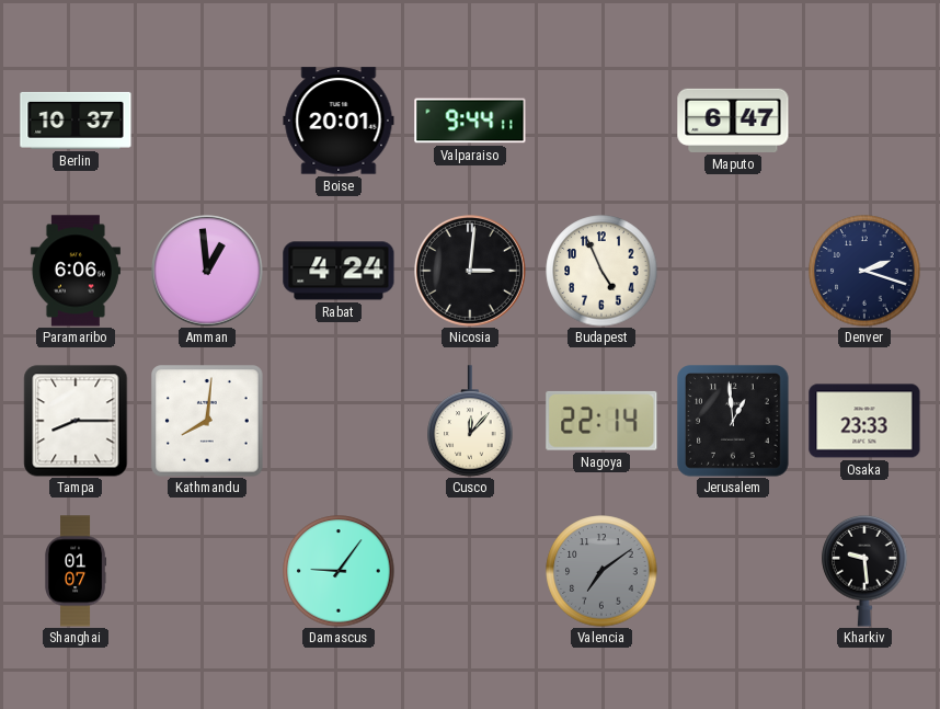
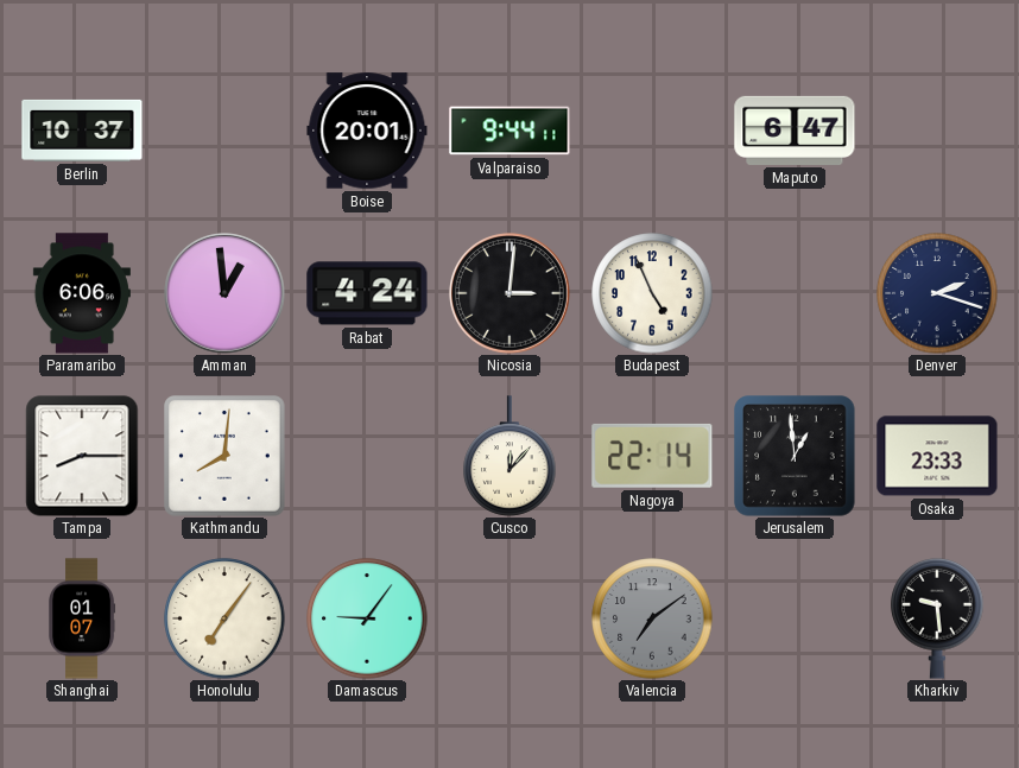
Honolulu: none -> 7:06
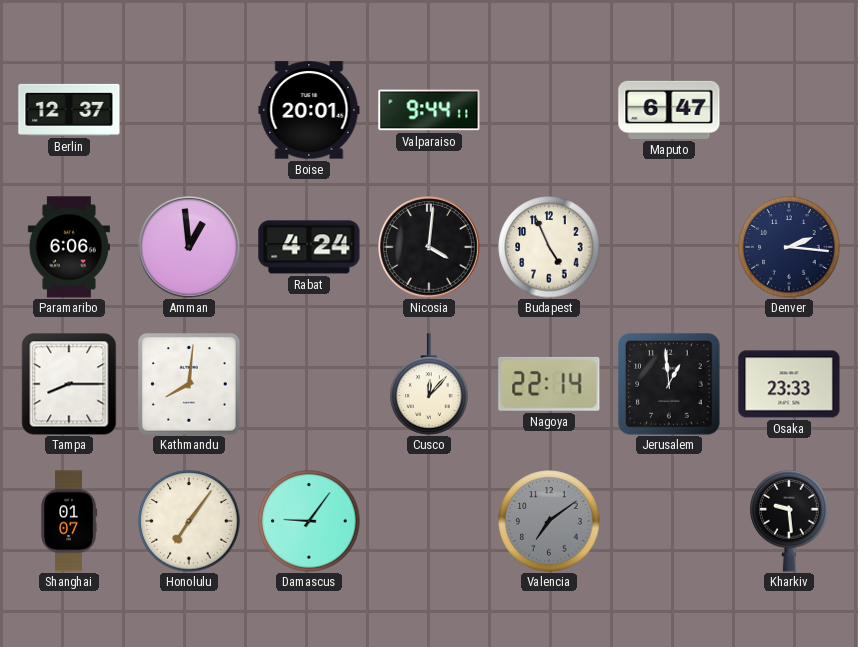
Berlin: 10:37 -> 12:37
Nicosia: 3:01 -> 4:01
Denver: 2:18 -> 2:16
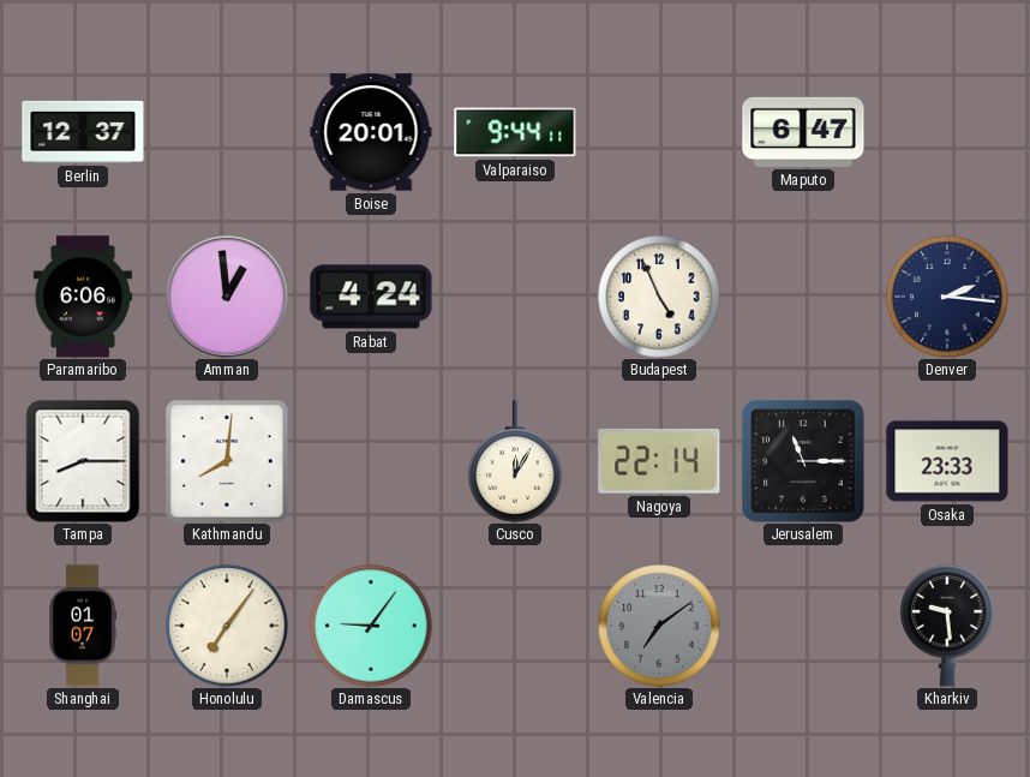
Nicosia: 4:01 -> none
Cusco: 12:07 -> 12:05
Jerusalem: 12:59 -> 11:15
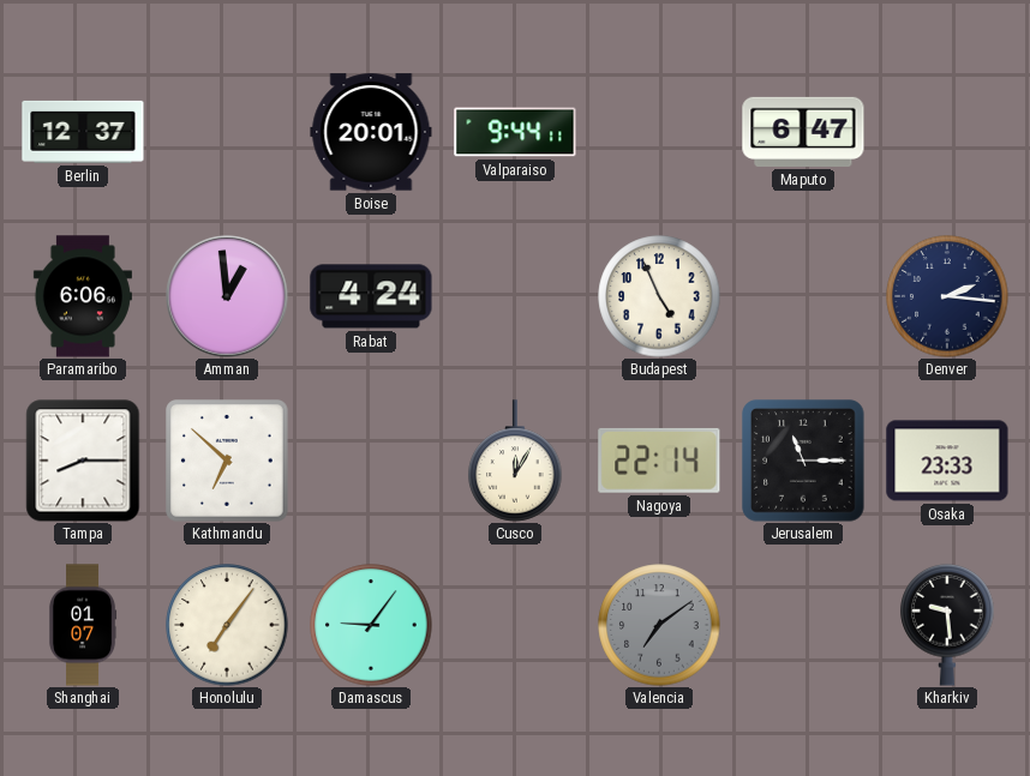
Kathmandu: 8:01 -> 6:52
